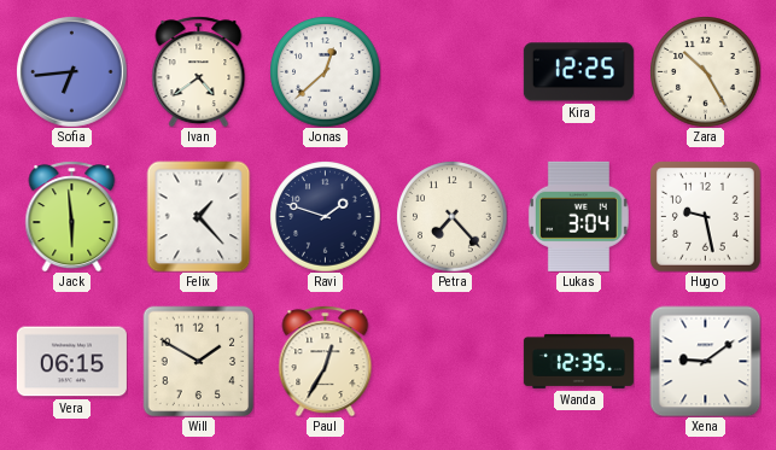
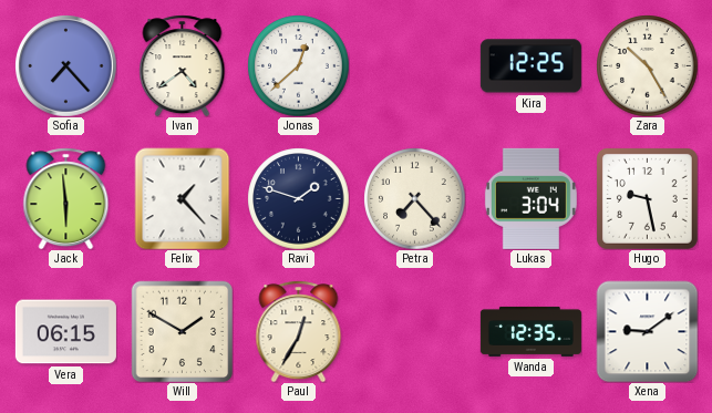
Sofia: 6:44 -> 7:23
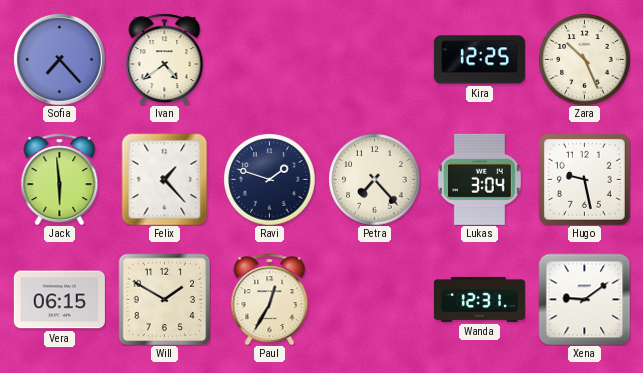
Jonas: 12:38 -> none
Zara: 10:25 -> 10:26
Wanda: 12:35 -> 12:31
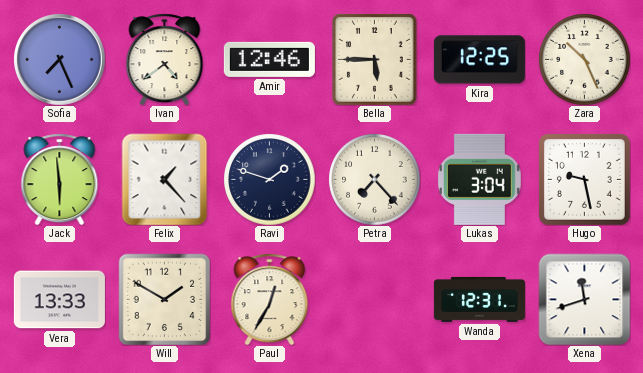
Sofia: 7:23 -> 7:26
Amir: none -> 12:46
Bella: none -> 5:45
Vera: 06:15 -> 13:33
Xena: 9:09 -> 11:42
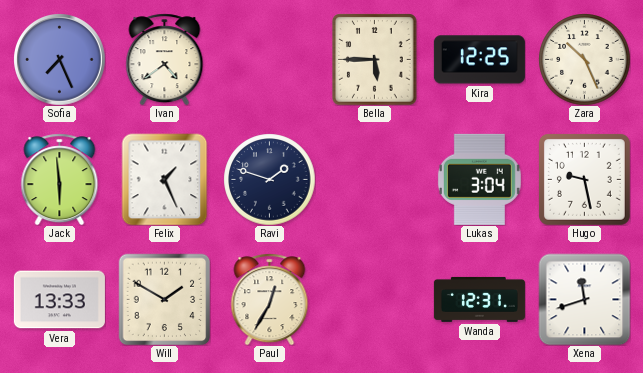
Amir: 12:46 -> none
Felix: 1:23 -> 1:26
Petra: 7:23 -> none
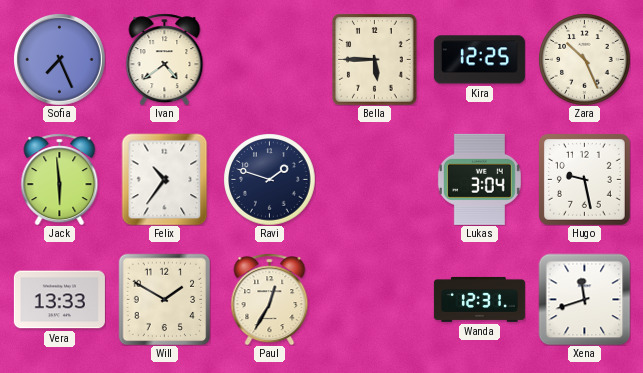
Felix: 1:26 -> 10:36
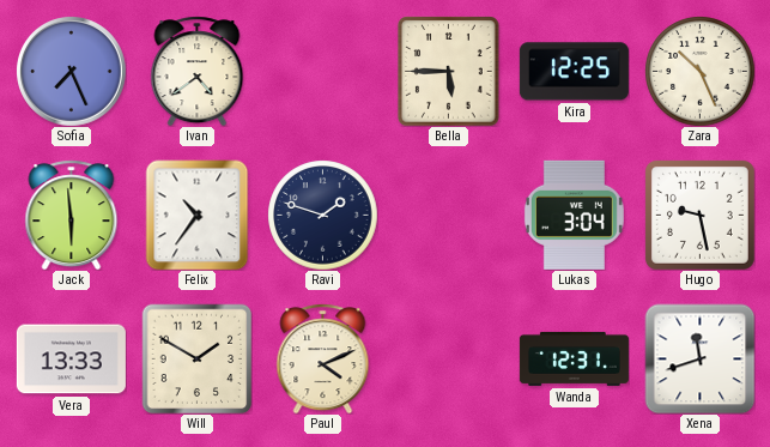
Paul: 12:35 -> 4:11
